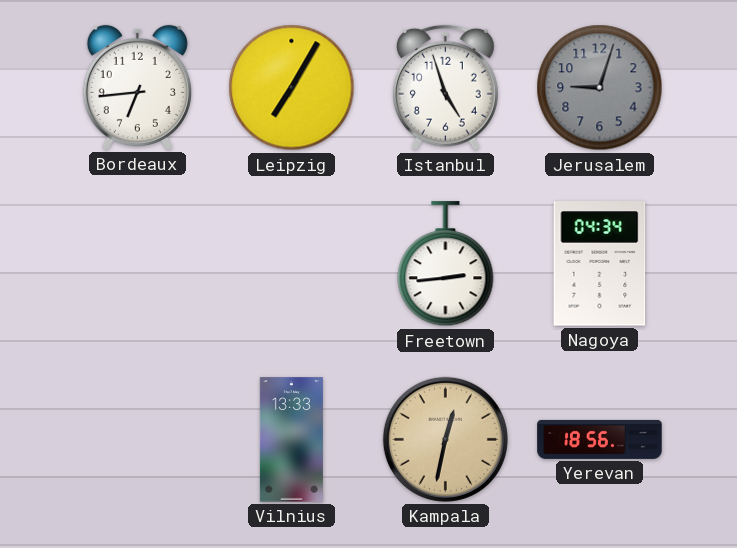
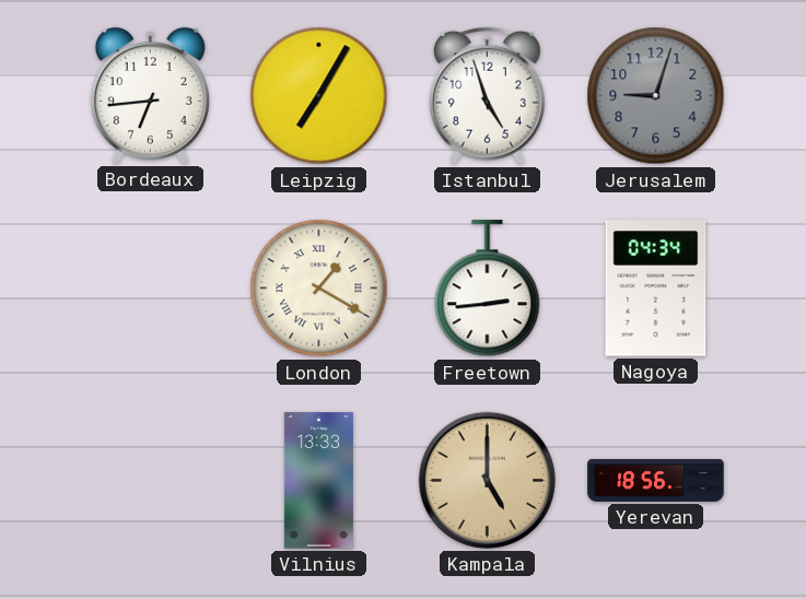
London: none -> 1:20
Kampala: 12:32 -> 5:00
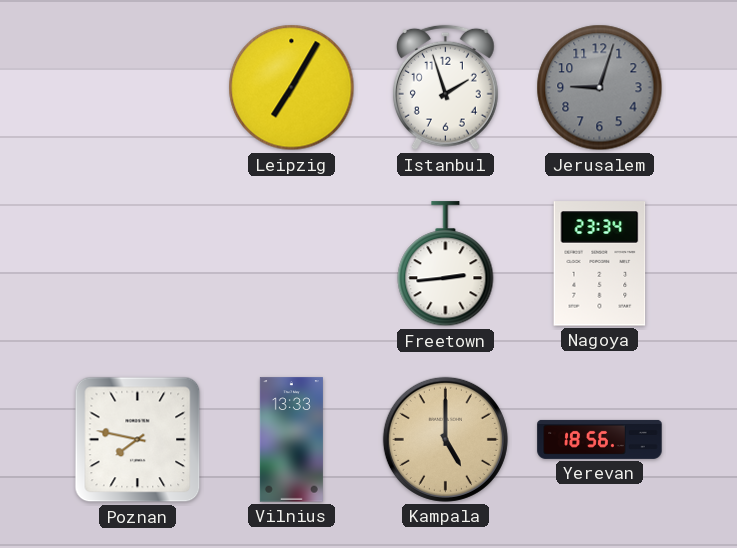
Bordeaux: 6:44 -> none
Istanbul: 4:57 -> 1:57
London: 1:20 -> none
Nagoya: 04:34 -> 23:34
Poznan: none -> 7:47
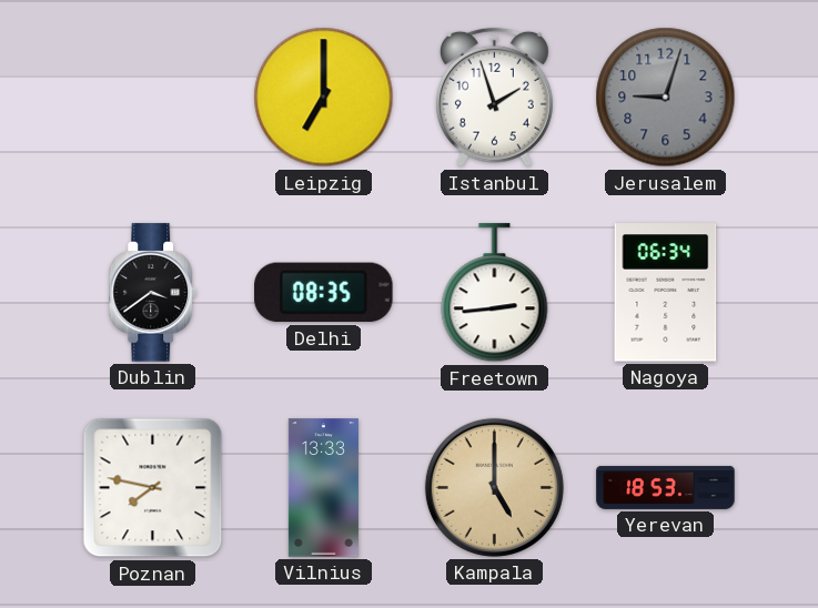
Leipzig: 7:05 -> 7:00
Dublin: none -> 3:39
Delhi: none -> 08:35
Nagoya: 23:34 -> 06:34
Yerevan: 18:56 -> 18:53
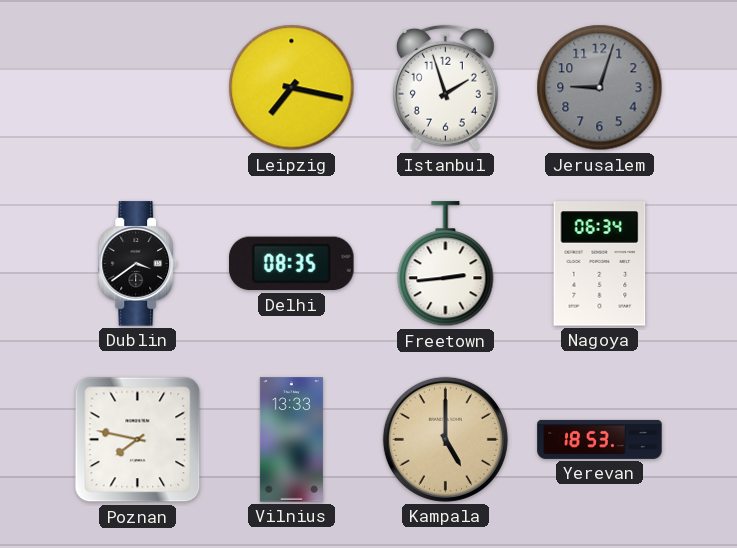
Leipzig: 7:00 -> 7:17
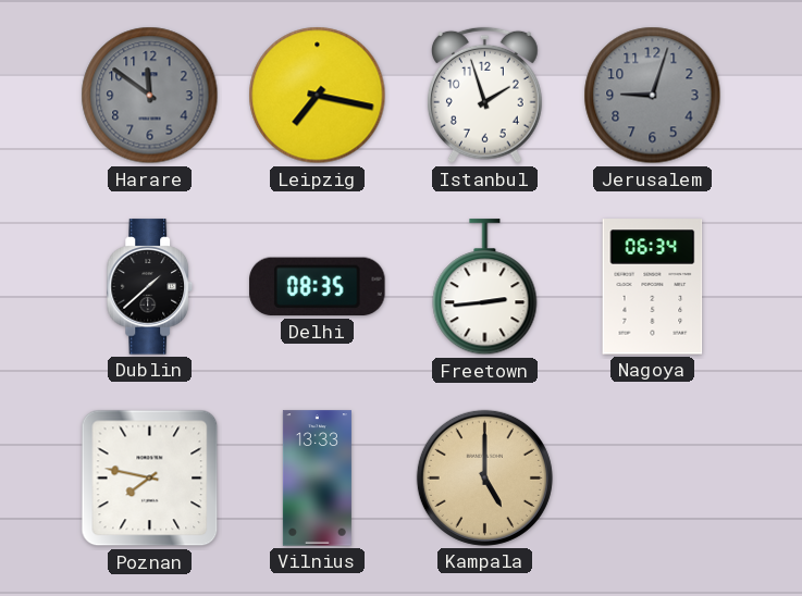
Harare: none -> 11:51
Dublin: 3:39 -> 1:38
Yerevan: 18:53 -> none
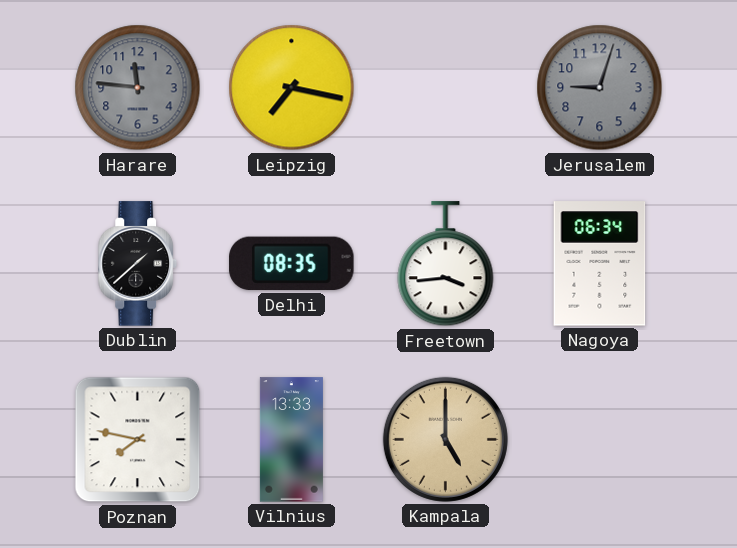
Harare: 11:51 -> 11:46
Istanbul: 1:57 -> none
Freetown: 2:44 -> 3:44
